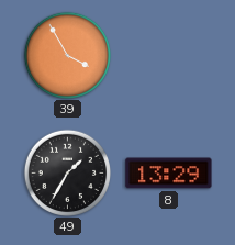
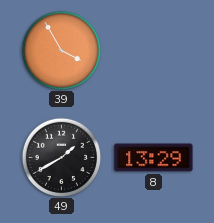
49: 1:35 -> 1:40
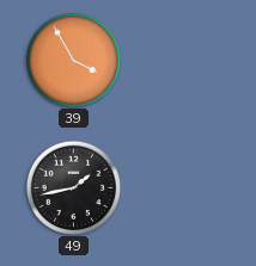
49: 1:40 -> 1:43
8: 13:29 -> none
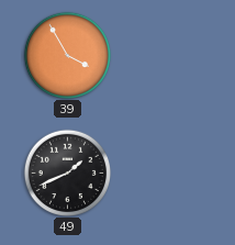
49: 1:43 -> 1:41
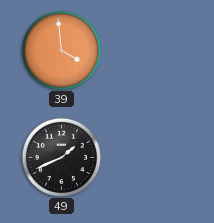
39: 3:55 -> 3:59
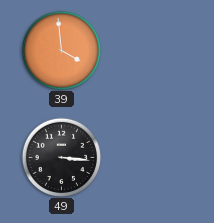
49: 1:41 -> 3:16
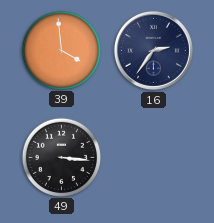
16: none -> 2:36
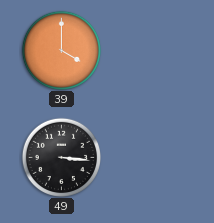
39: 3:59 -> 4:00
16: 2:36 -> none
